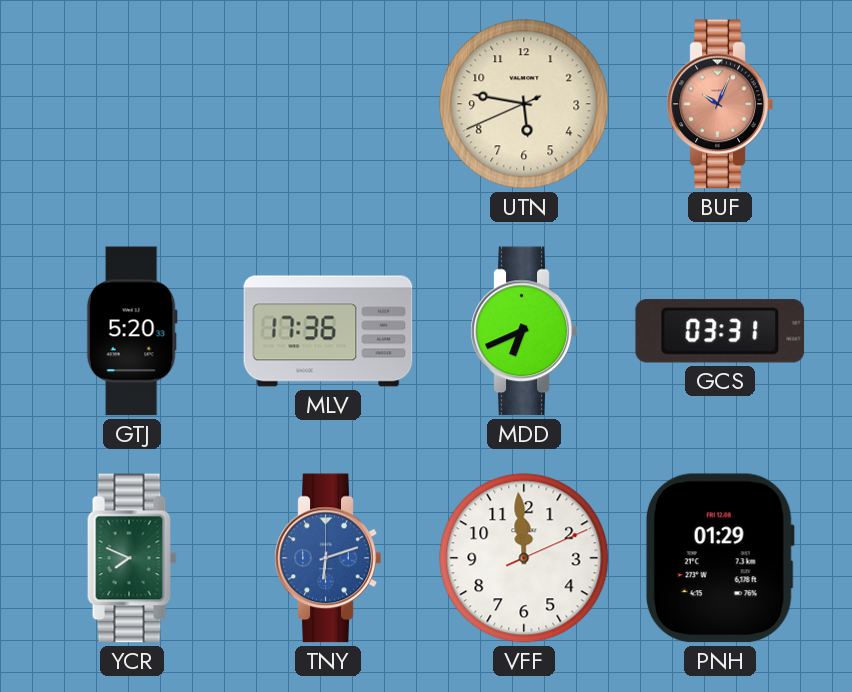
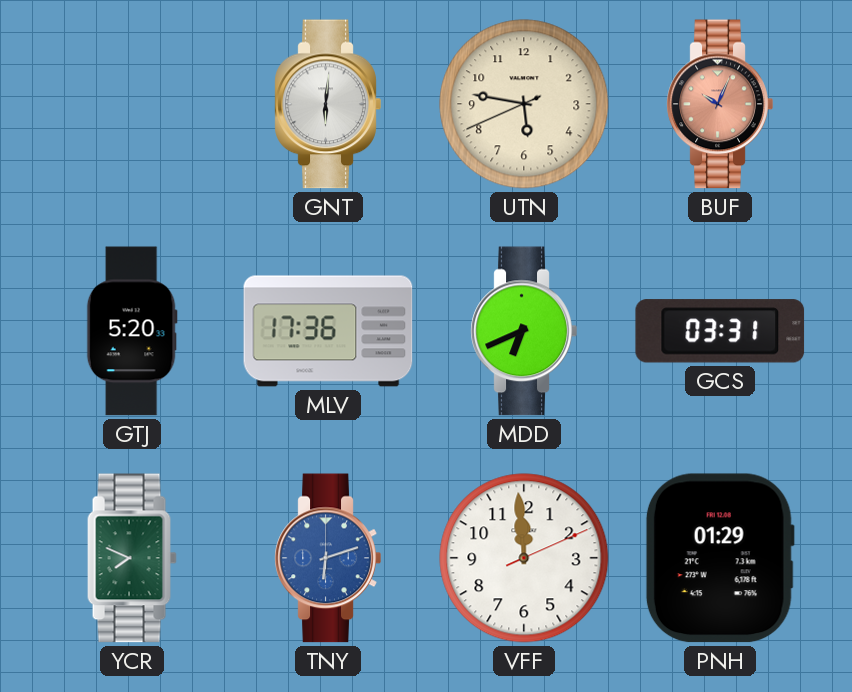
GNT: none -> 6:01
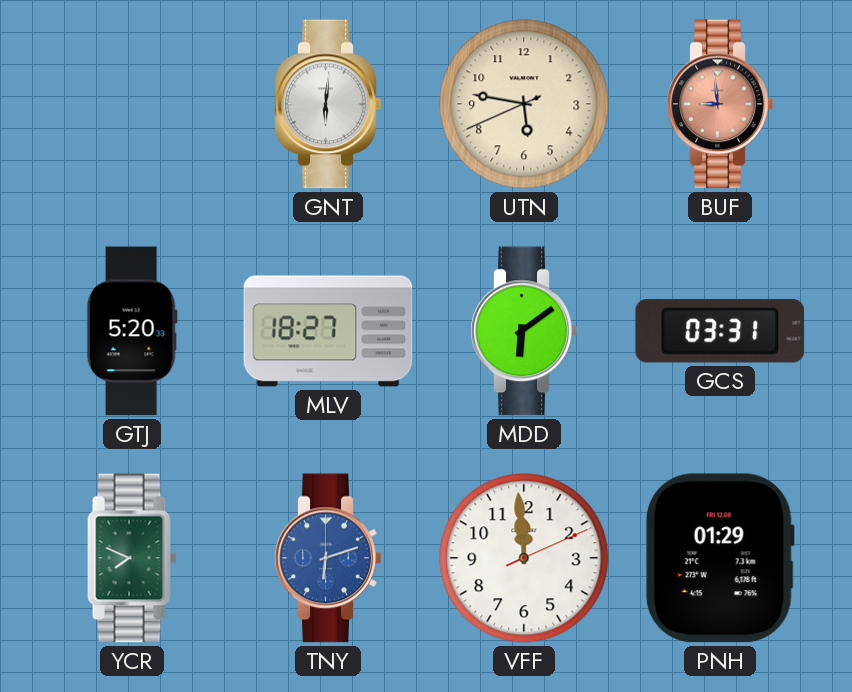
BUF: 10:04 -> 8:59
MLV: 17:36 -> 18:27
MDD: 6:41 -> 6:09
